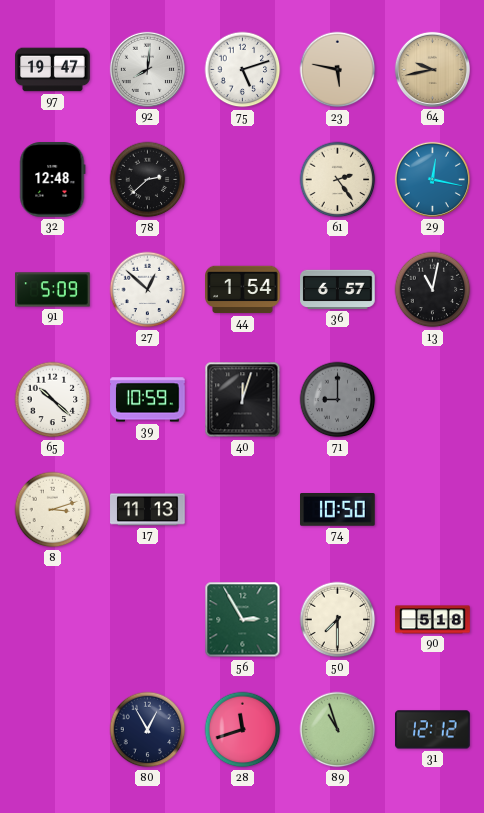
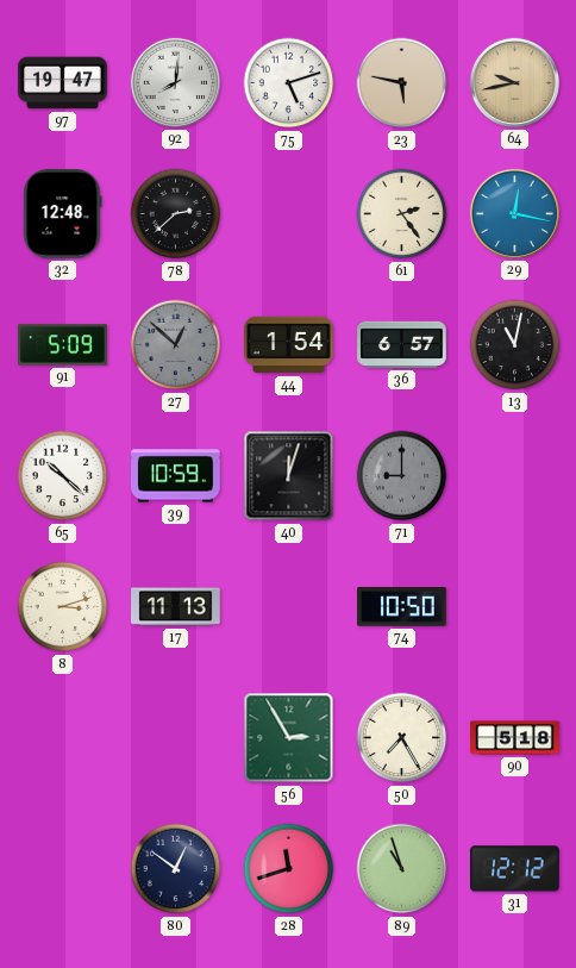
27 dial: white -> grey
50: 7:30 -> 7:25
80: 12:55 -> 12:51
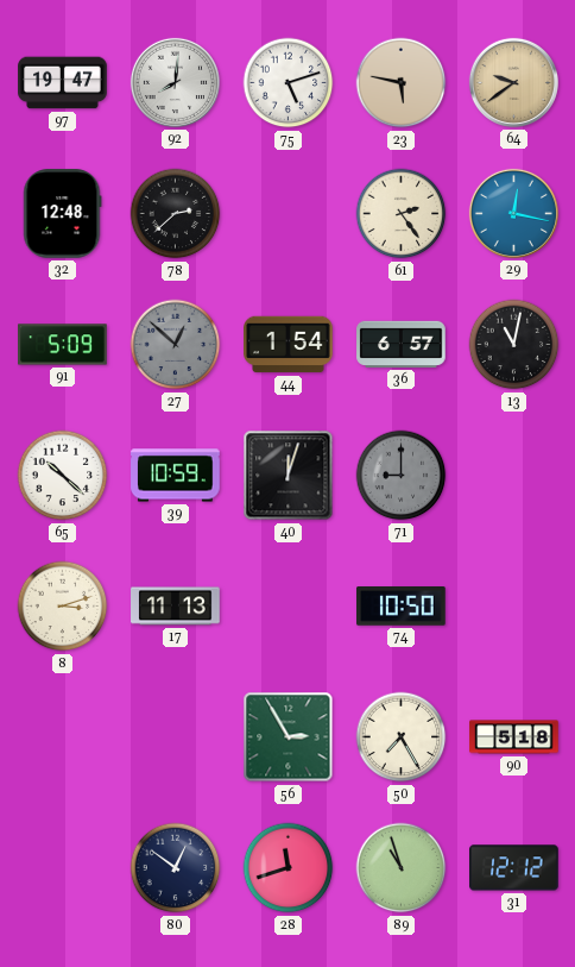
64: 9:43 -> 9:39
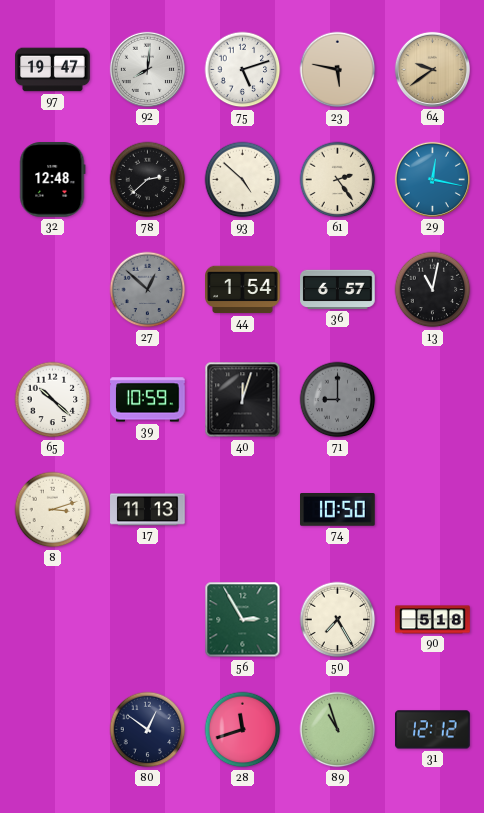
93: none -> 4:52
91: 5:09 -> none
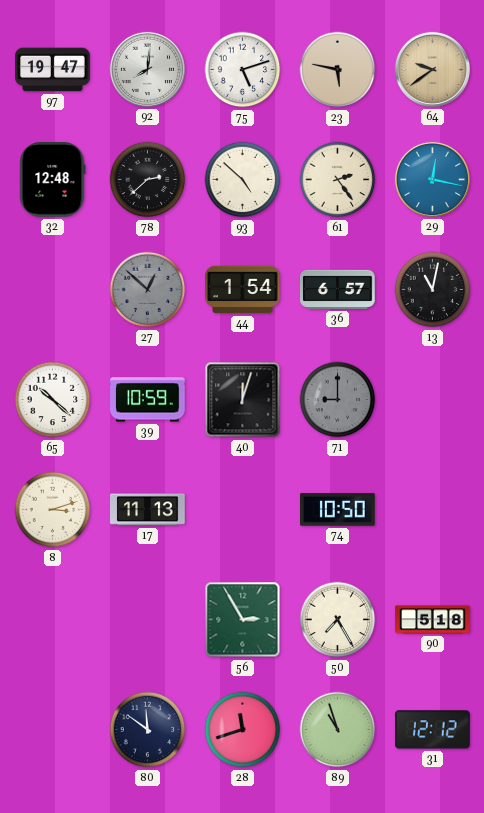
80: 12:51 -> 11:51
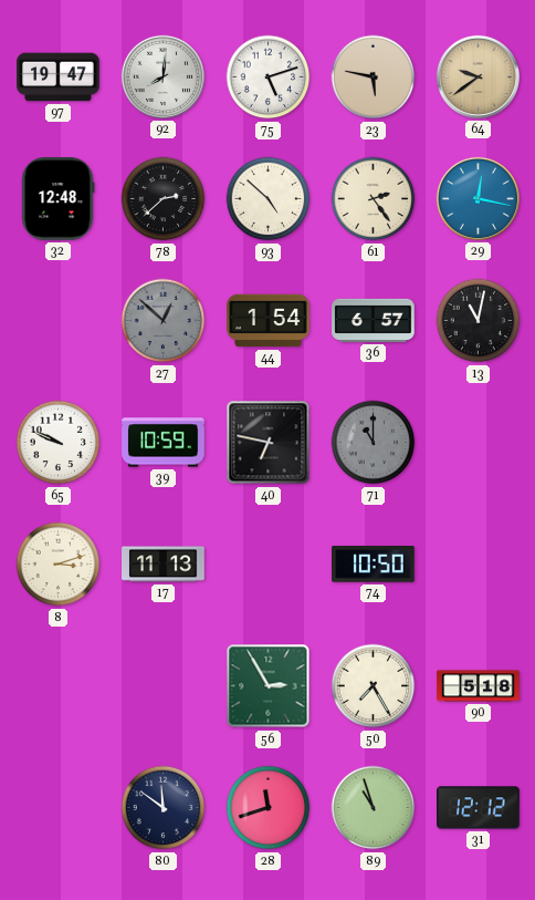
65: 10:22 -> 9:49
40: 12:03 -> 6:47
71: 9:00 -> 11:00
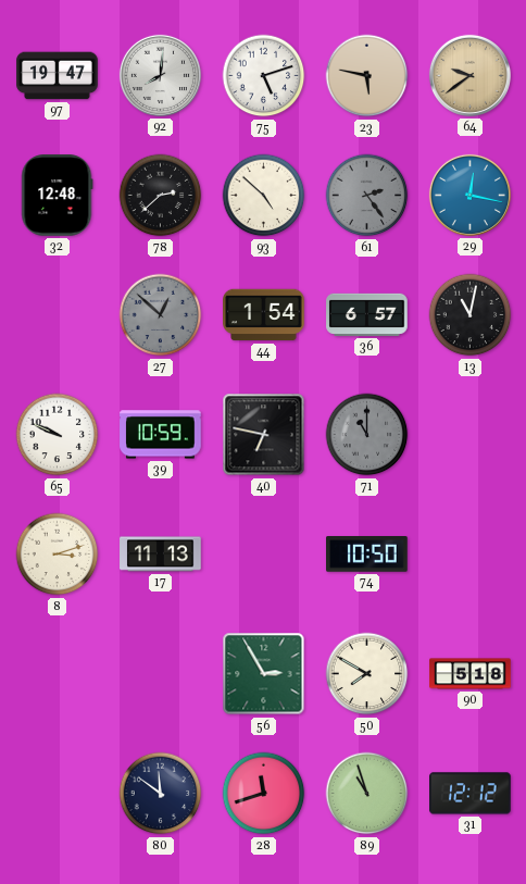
61 dial: cream -> grey
50: 7:25 -> 7:50
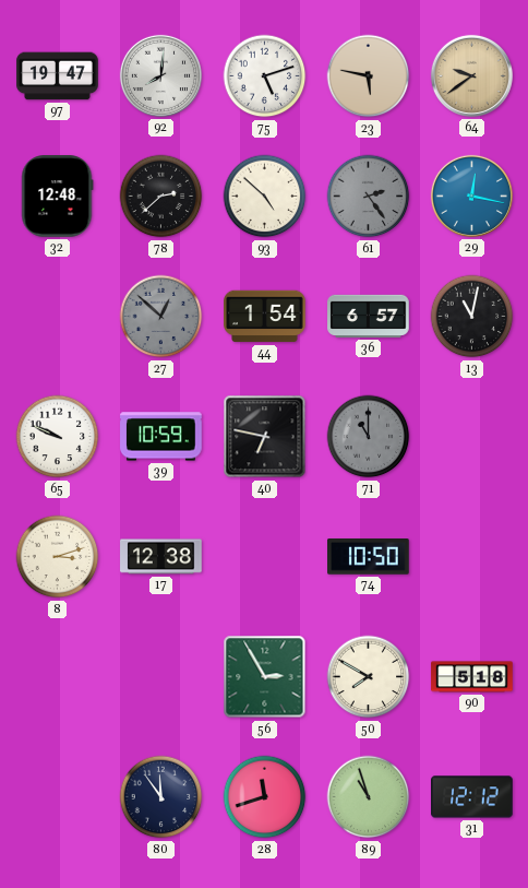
17: 11:13 -> 12:38
80: 11:51 -> 11:54
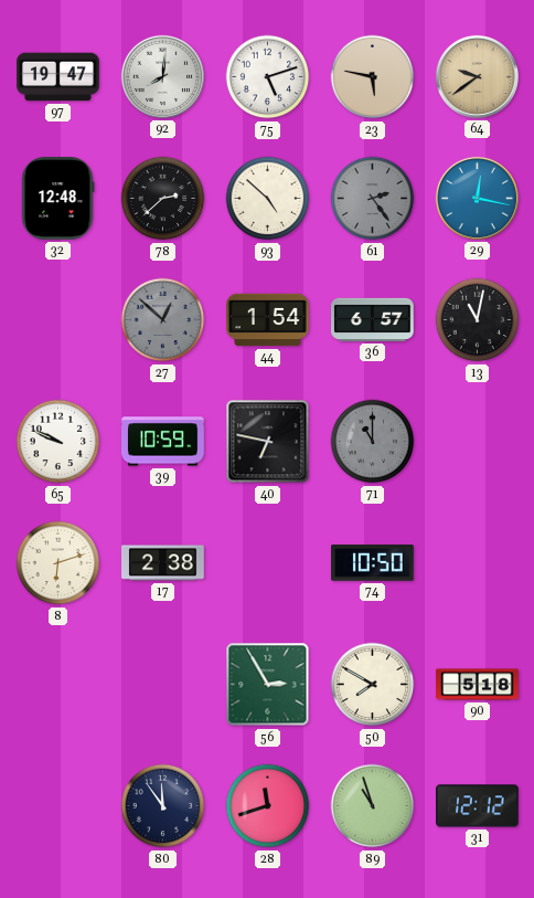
8: 3:12 -> 6:12
17: 12:38 -> 2:38
